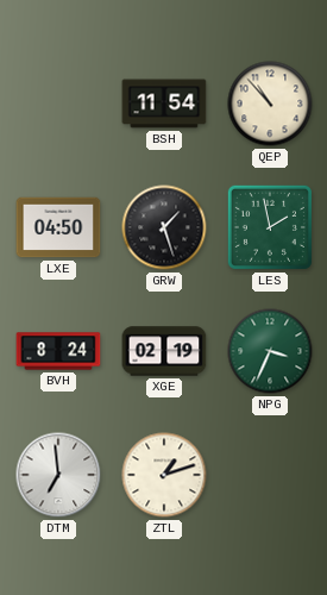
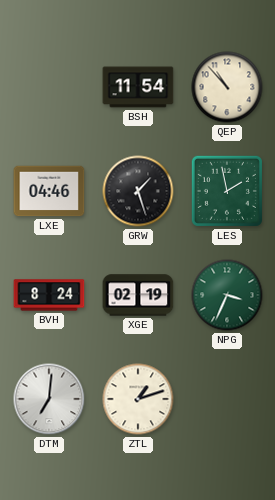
LXE: 04:50 -> 04:46
DTM: 6:59 -> 7:01
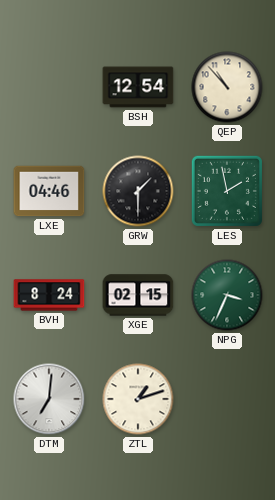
BSH: 11:54 -> 12:54
GRW: 1:27 -> 1:30
XGE: 02:19 -> 02:15
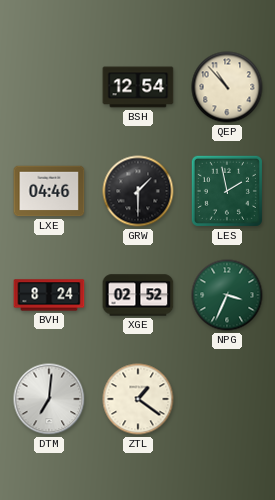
XGE: 02:15 -> 02:52
ZTL: 1:12 -> 1:21
